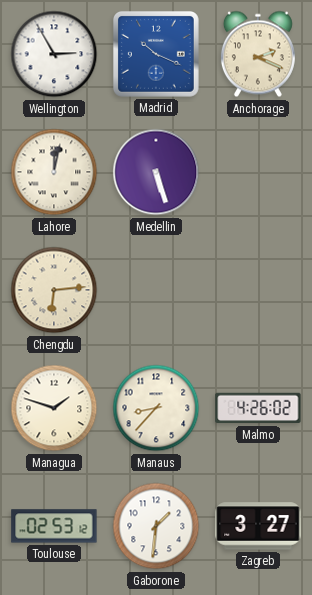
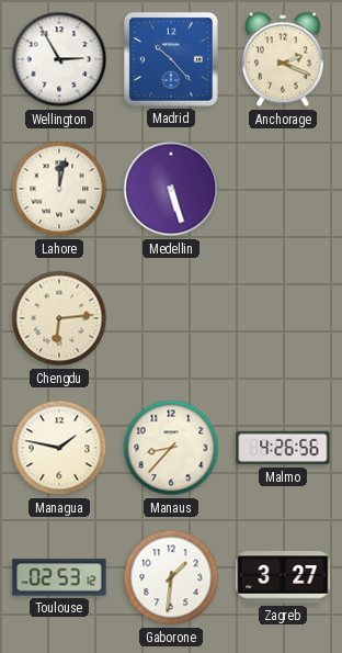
Madrid: 10:19 -> 10:23
Managua: 1:48 -> 1:47
Malmo: 4:26:02 -> 4:26:56
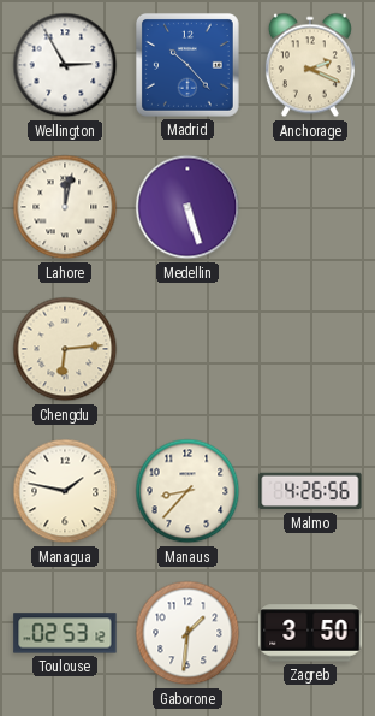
Zagreb: 3:27 -> 3:50
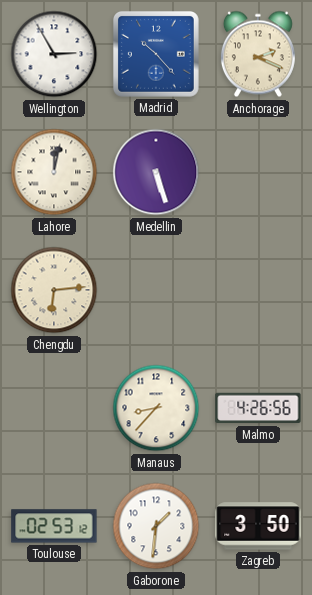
Managua: 1:47 -> none
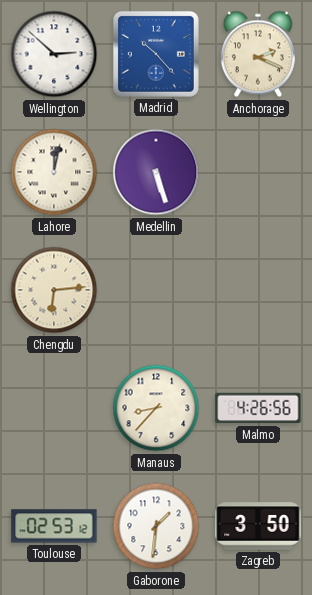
Wellington: 2:55 -> 2:52
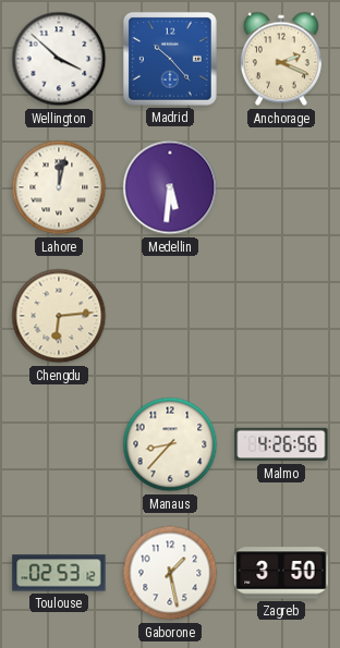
Wellington: 2:52 -> 3:52
Medellin: 5:27 -> 5:31
Gaborone: 1:31 -> 1:28
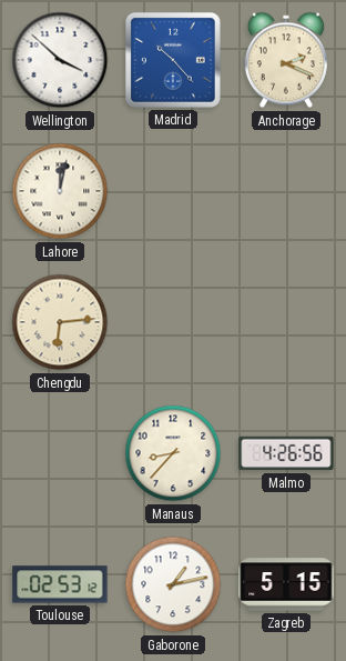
Medellin: 5:31 -> none
Gaborone: 1:28 -> 1:13
Zagreb: 3:50 -> 5:15
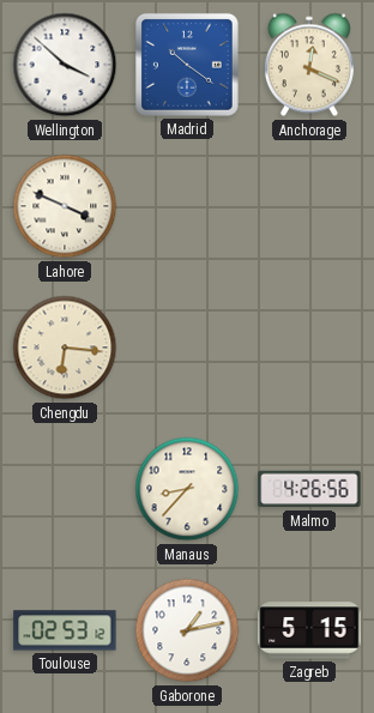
Madrid: 10:23 -> 10:21
Anchorage: 2:19 -> 12:19
Lahore: 12:02 -> 3:49
Chengdu: 6:14 -> 6:16
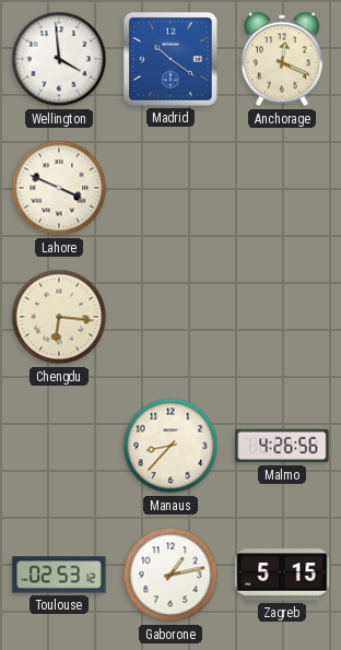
Wellington: 3:52 -> 3:59
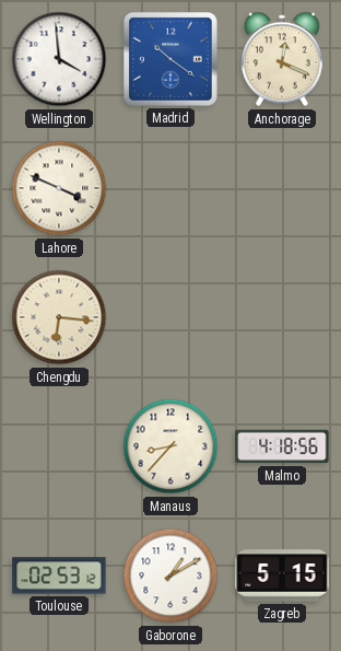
Malmo: 4:26 -> 4:18
Gaborone: 1:13 -> 1:10
